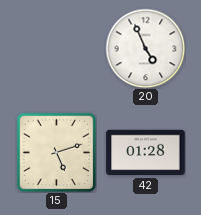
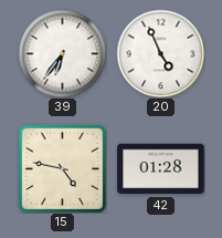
39: none -> 6:36
15: 5:12 -> 4:47
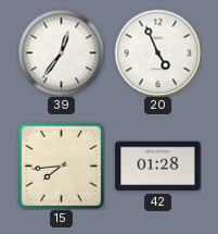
39: 6:36 -> 12:36
15: 4:47 -> 7:44
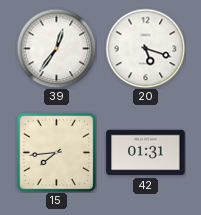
20: 4:56 -> 5:18
42: 01:28 -> 01:31
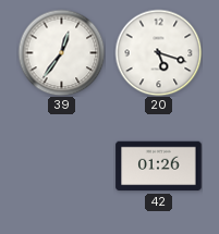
15: 7:44 -> none
42: 01:31 -> 01:26
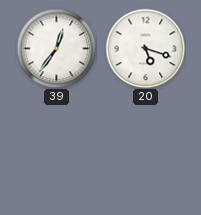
42: 01:26 -> none
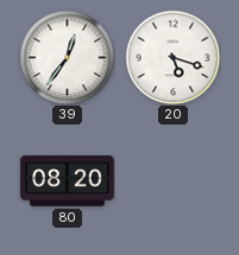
80: none -> 08:20
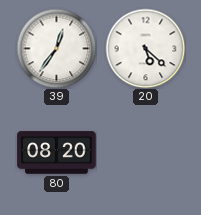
20: 5:18 -> 5:22
